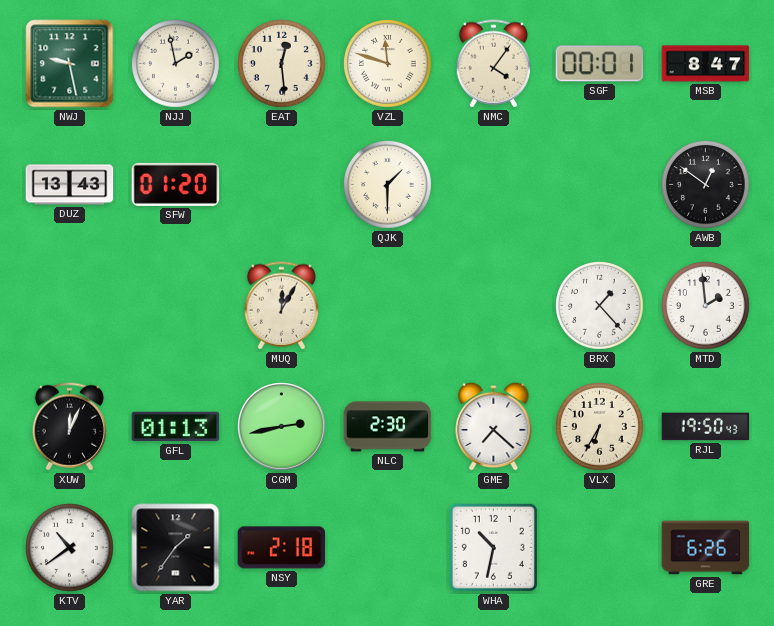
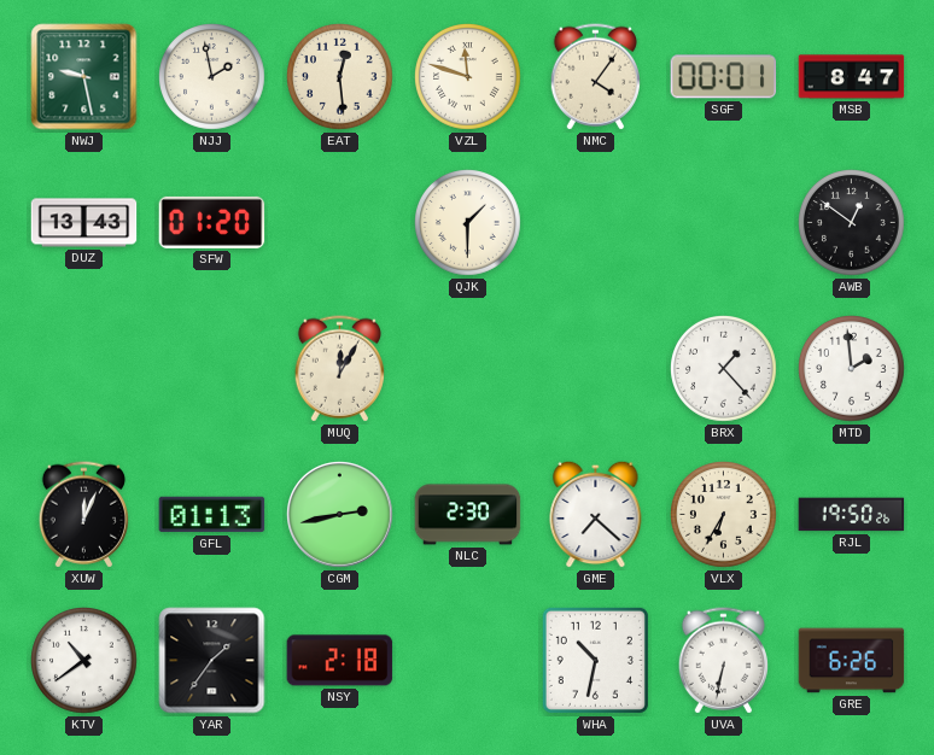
RJL: 19:50:43 -> 19:50:26
UVA: none -> 6:32
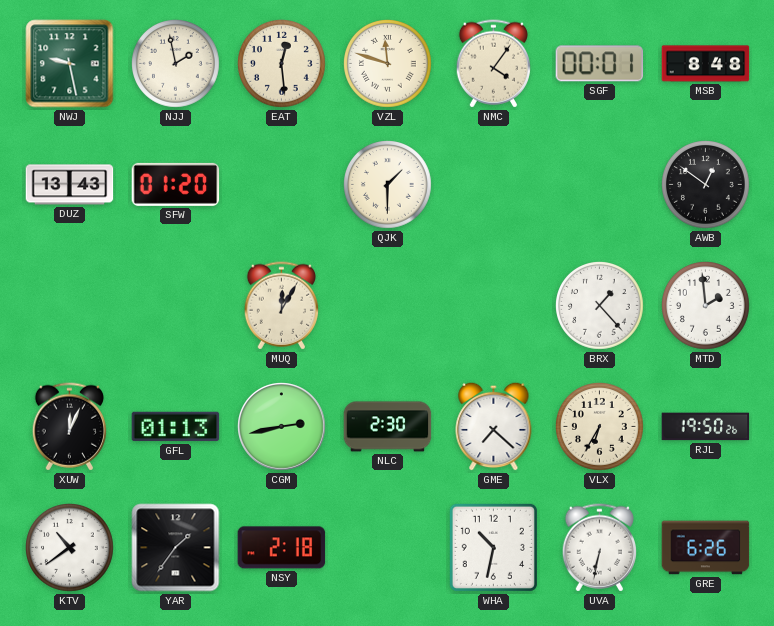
MSB: 8:47 -> 8:48
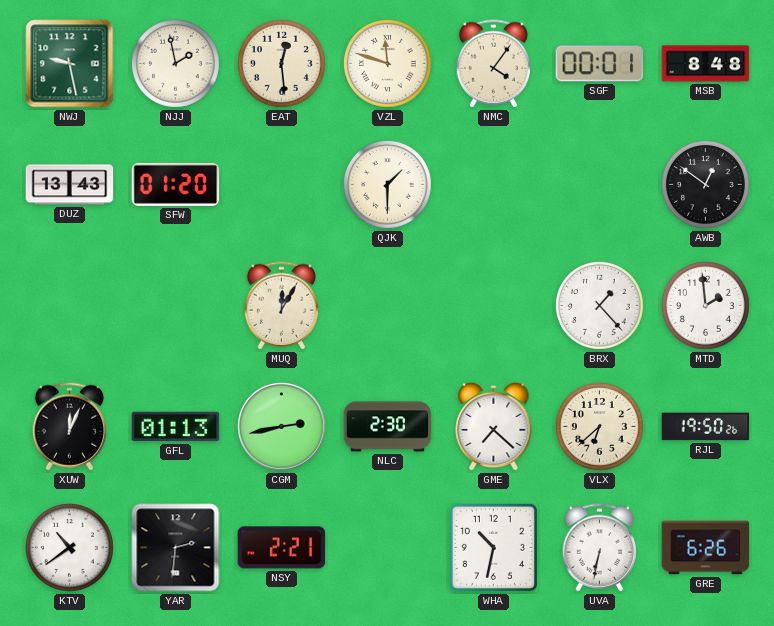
VLX: 6:35 -> 6:38
YAR: 1:36 -> 2:31
NSY: 2:18 -> 2:21
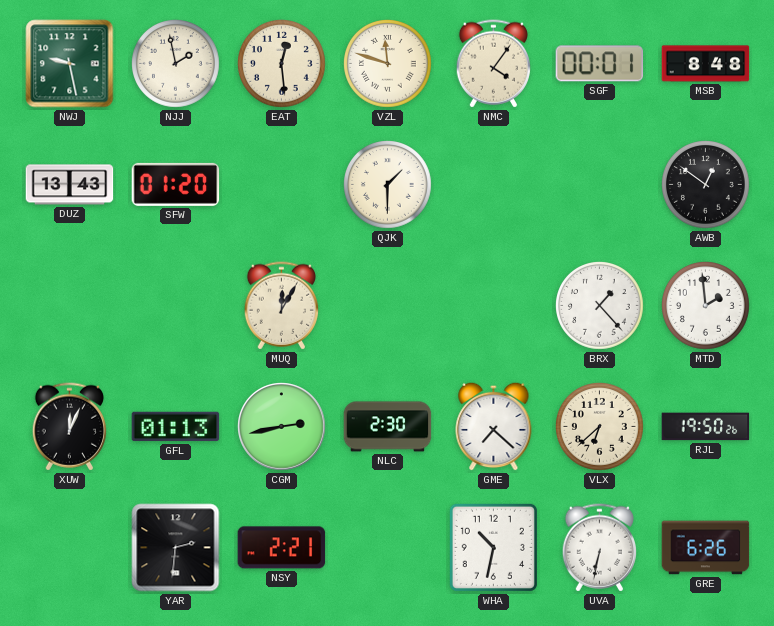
KTV: 10:39 -> none
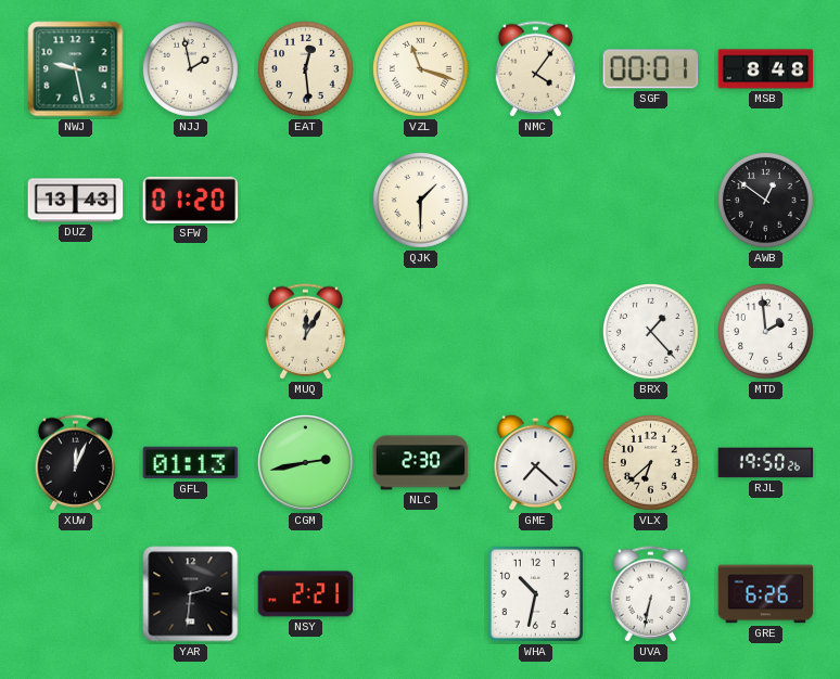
VZL: 11:48 -> 11:18
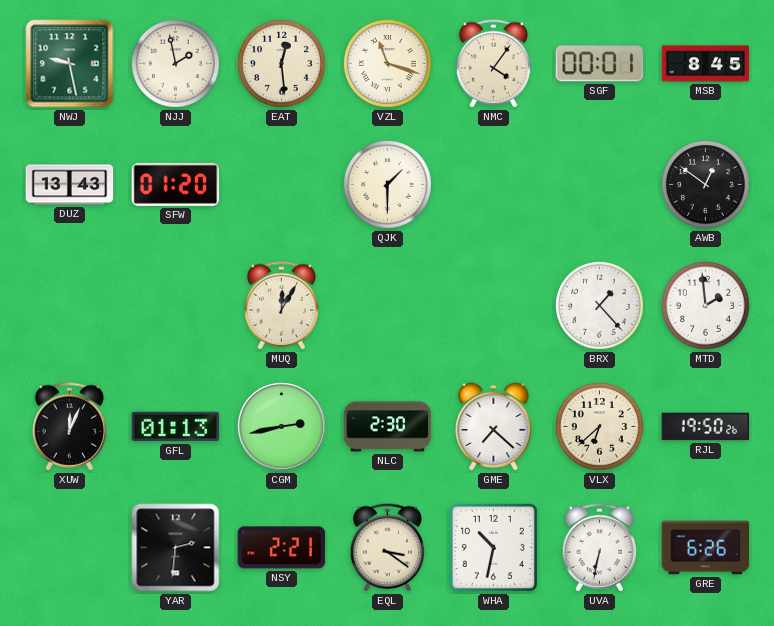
MSB: 8:48 -> 8:45
EQL: none -> 3:21
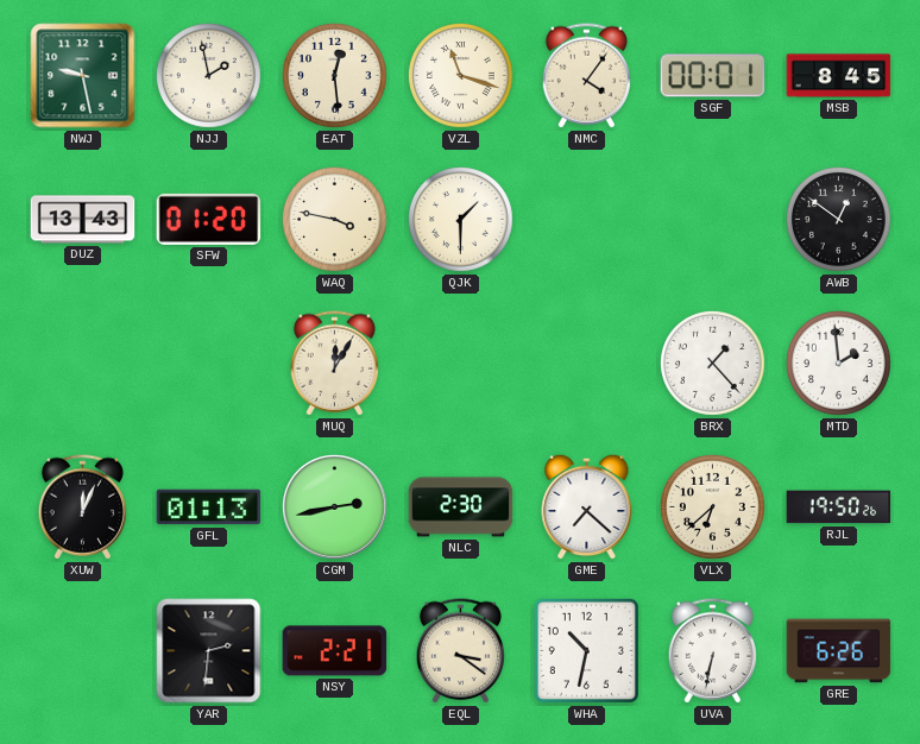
WAQ: none -> 3:47
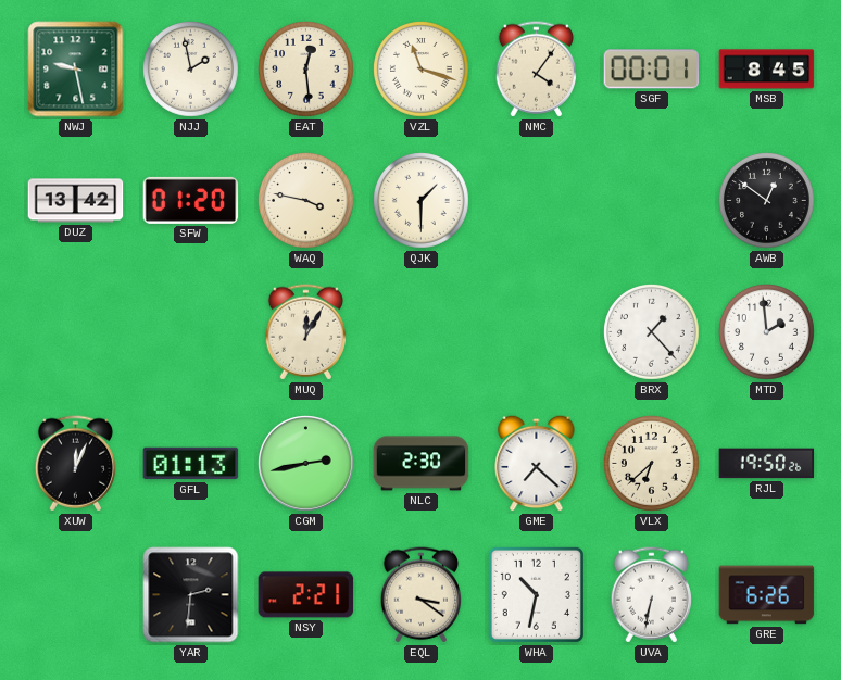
DUZ: 13:43 -> 13:42
